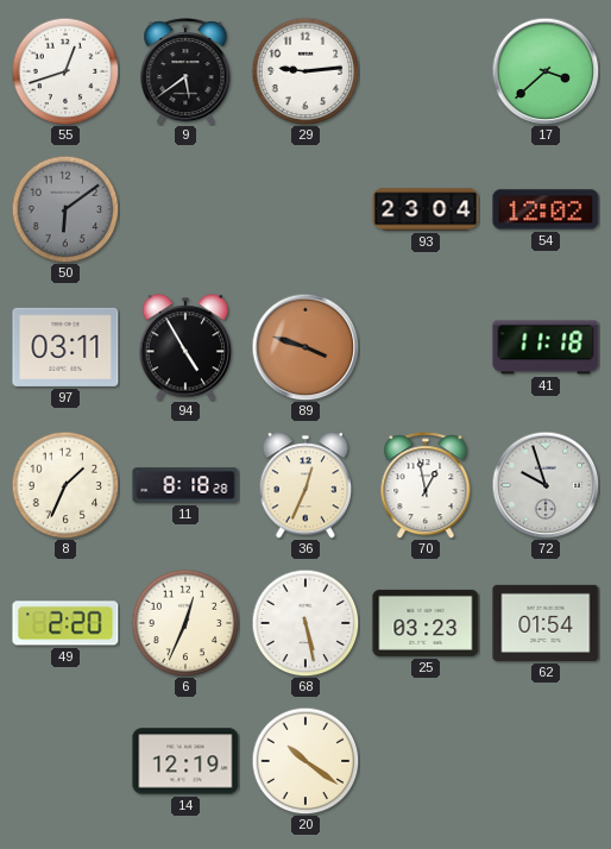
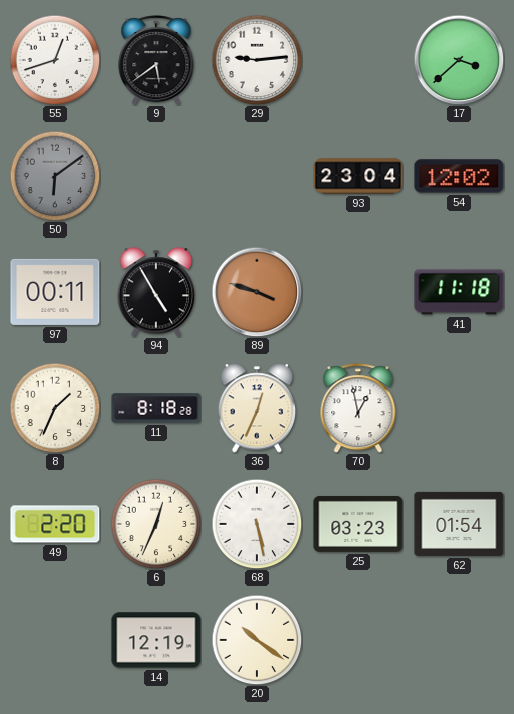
97: 03:11 -> 00:11
72: 9:57 -> none
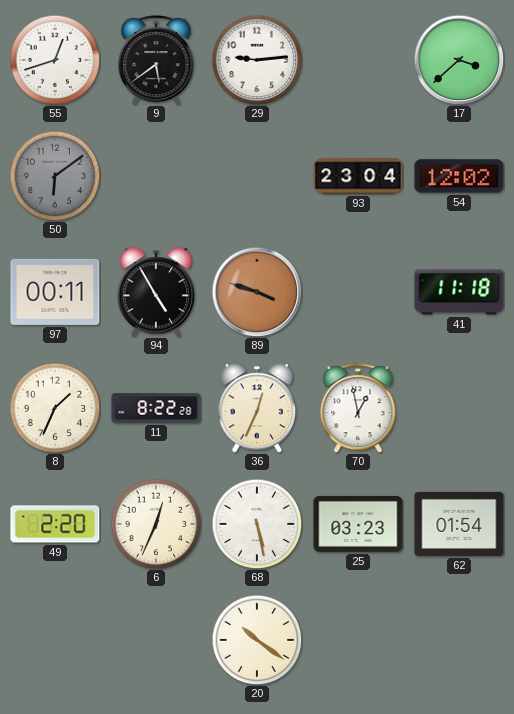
11: 8:18 -> 8:22
14: 12:19 -> none
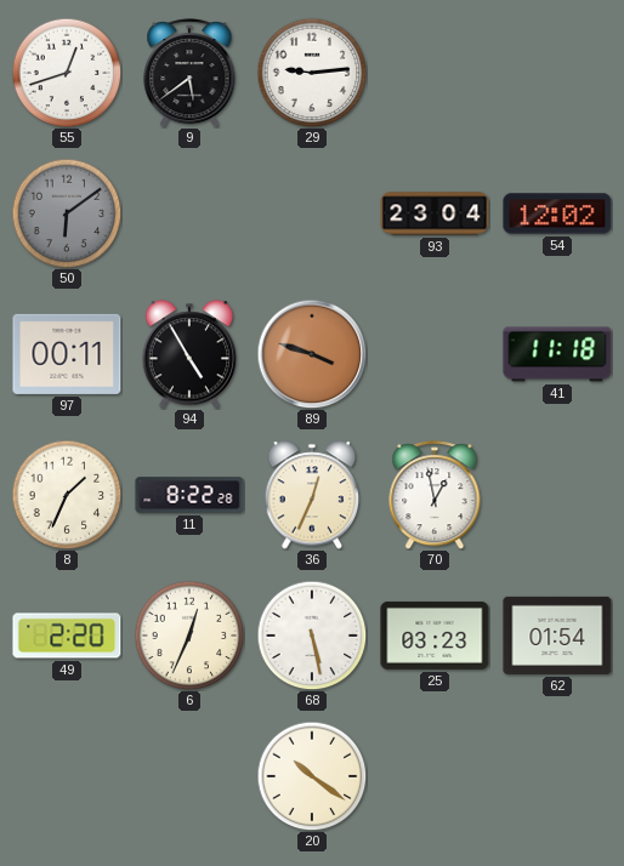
17: 3:38 -> none
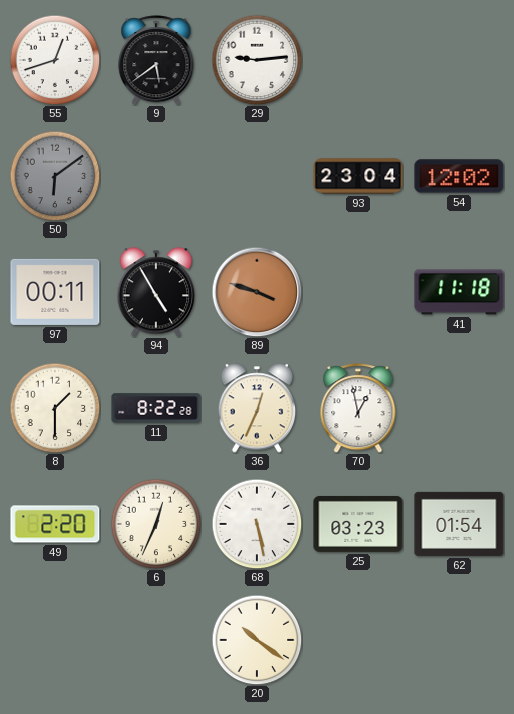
8: 1:34 -> 1:30
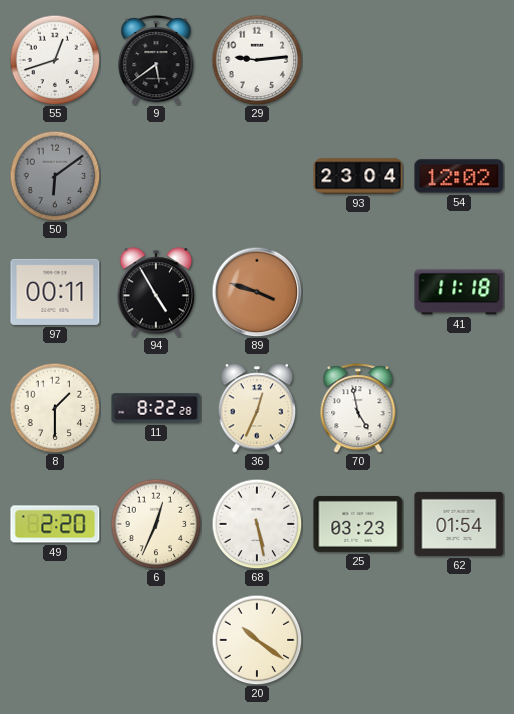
70: 12:58 -> 4:58
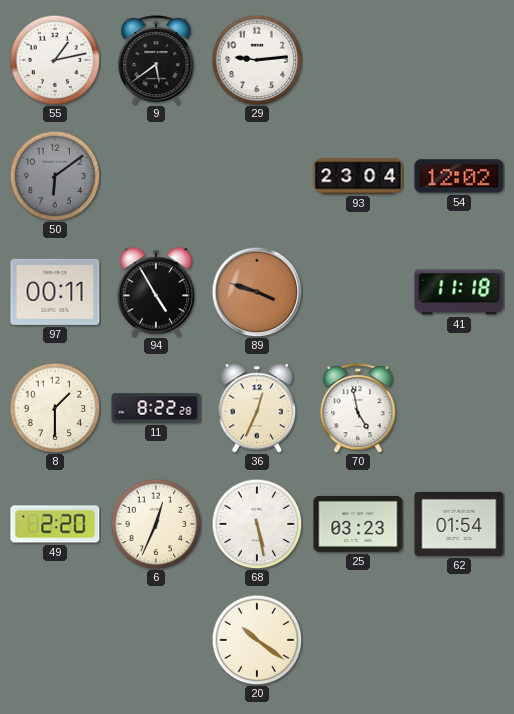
55: 12:42 -> 1:13
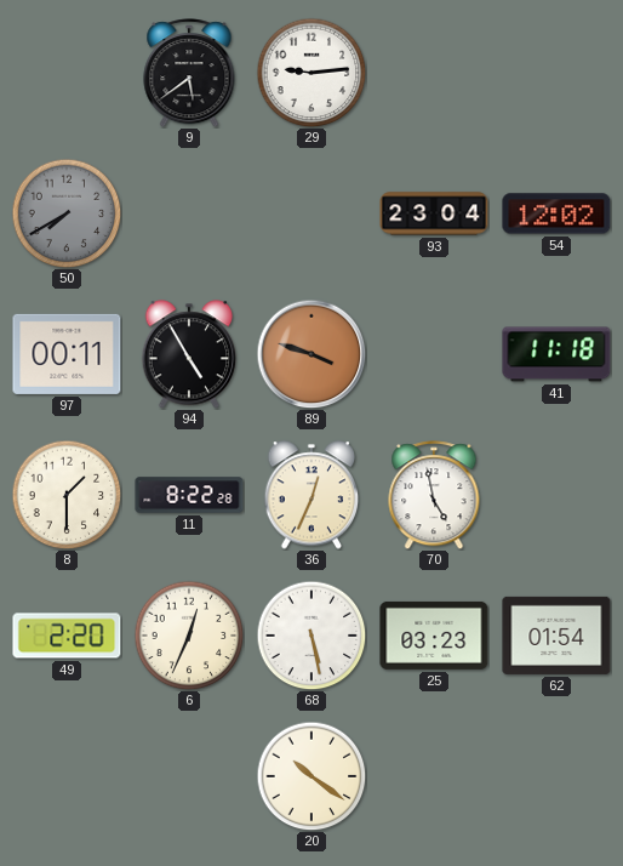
55: 1:13 -> none
50: 6:09 -> 7:40
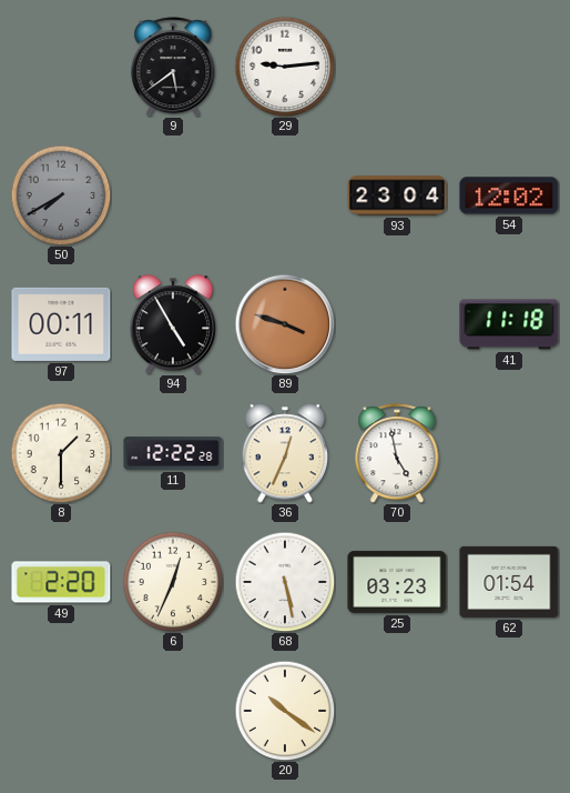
11: 8:22 -> 12:22
